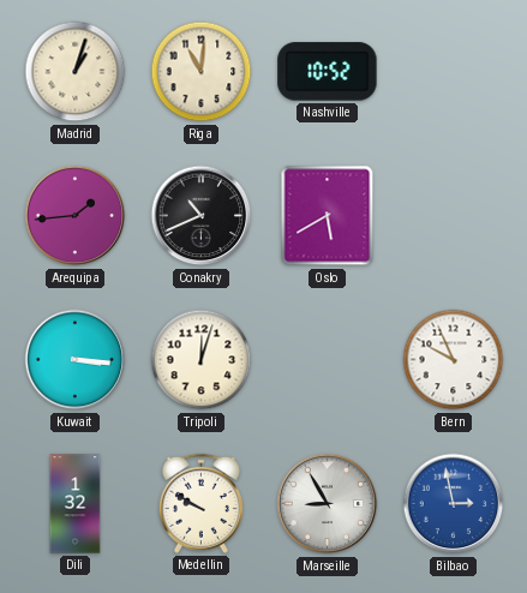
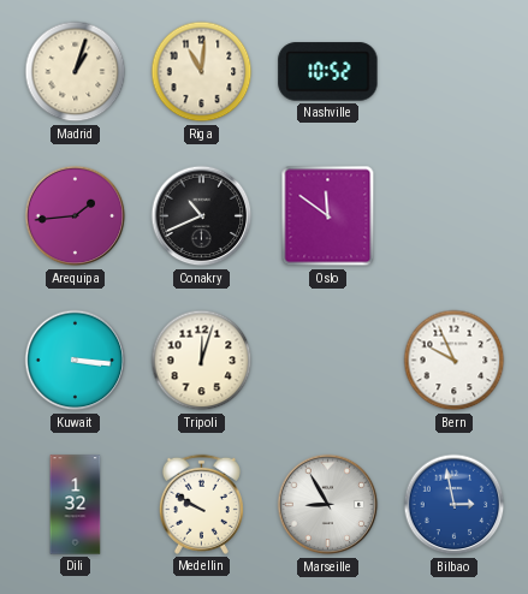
Oslo: 5:40 -> 11:51
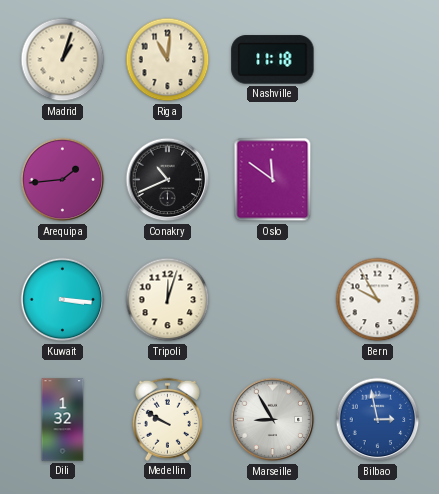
Nashville: 10:52 -> 11:18
Bern: 9:56 -> 9:55
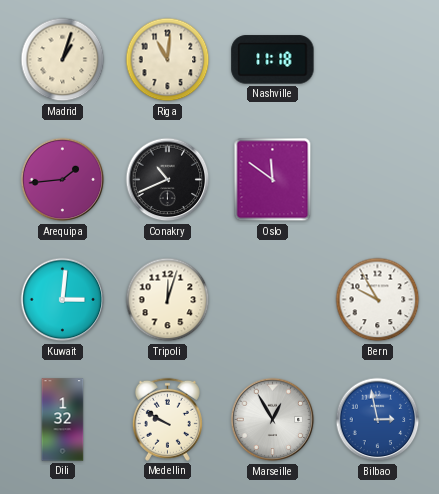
Kuwait: 3:16 -> 3:01
Marseille: 8:55 -> 12:55
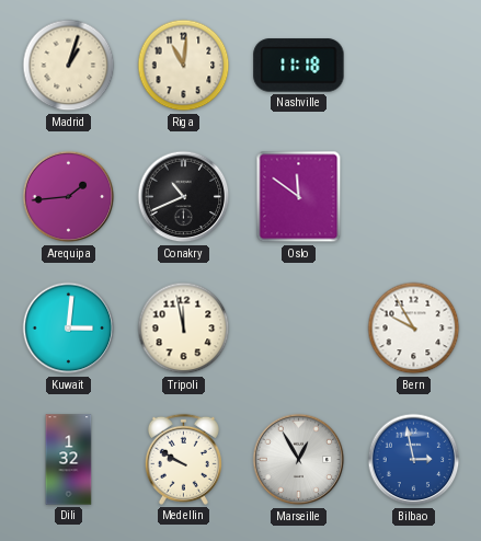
Tripoli: 12:03 -> 11:58
